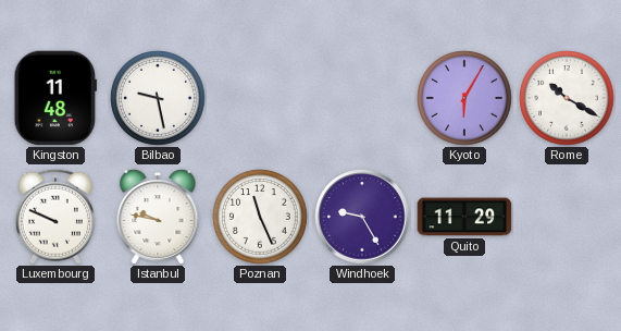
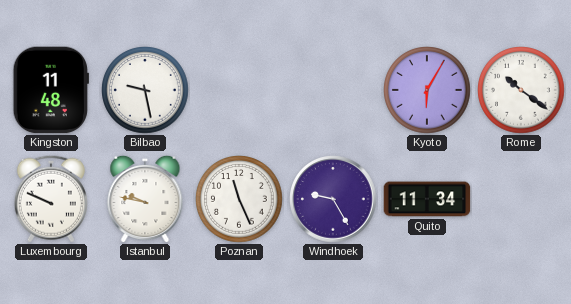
Rome: 10:20 -> 10:21
Quito: 11:29 -> 11:34
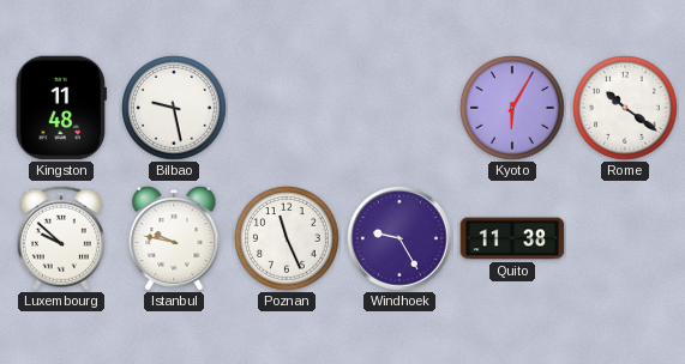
Luxembourg: 9:49 -> 9:52
Quito: 11:34 -> 11:38
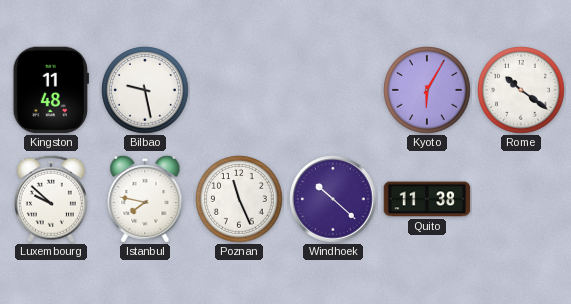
Istanbul: 9:47 -> 7:47
Windhoek: 9:25 -> 10:22
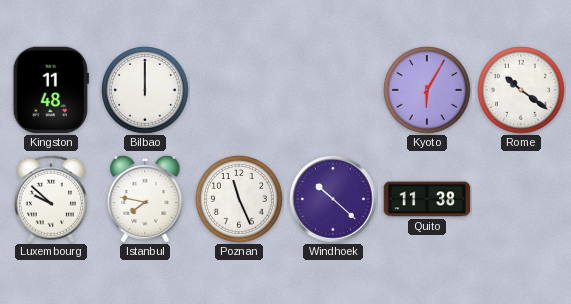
Bilbao: 9:28 -> 12:00
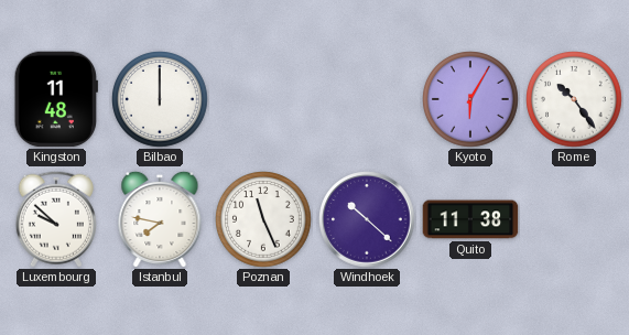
Rome: 10:21 -> 10:24
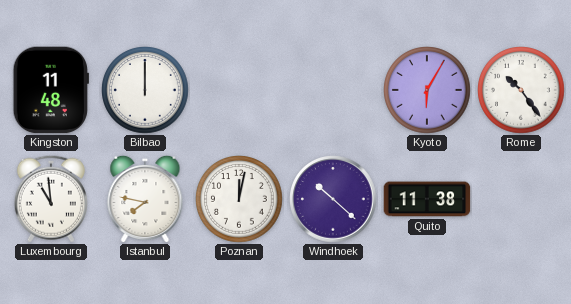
Luxembourg: 9:52 -> 10:59
Poznan: 11:26 -> 12:02
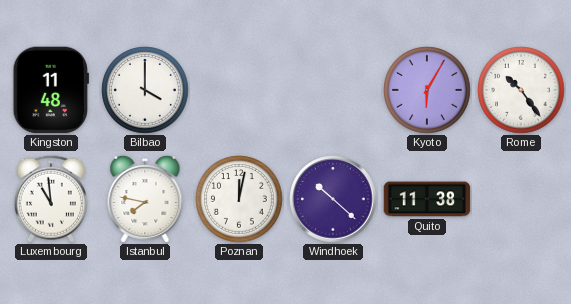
Bilbao: 12:00 -> 4:00
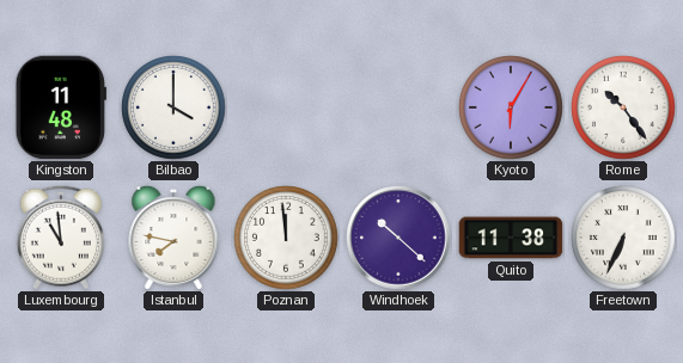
Poznan: 12:02 -> 11:59
Freetown: none -> 6:34
